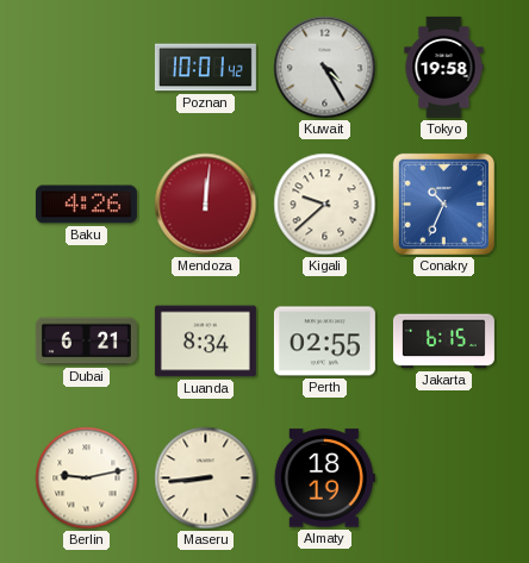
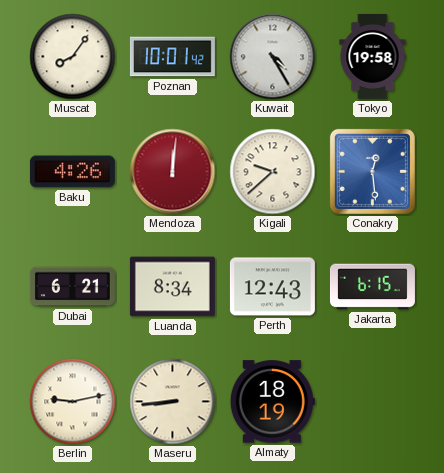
Muscat: none -> 8:06
Conakry: 10:34 -> 12:29
Perth: 02:55 -> 12:43
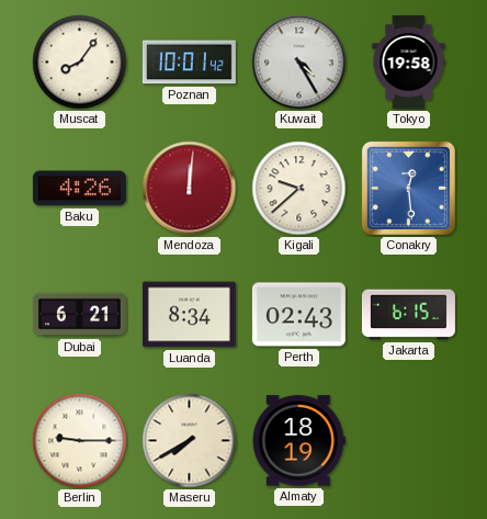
Perth: 12:43 -> 02:43
Berlin: 9:13 -> 9:15
Maseru: 8:44 -> 7:40
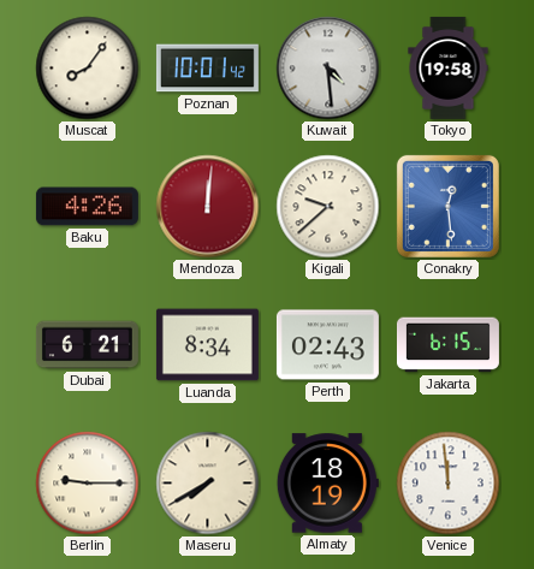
Kuwait: 4:25 -> 4:29
Venice: none -> 11:59
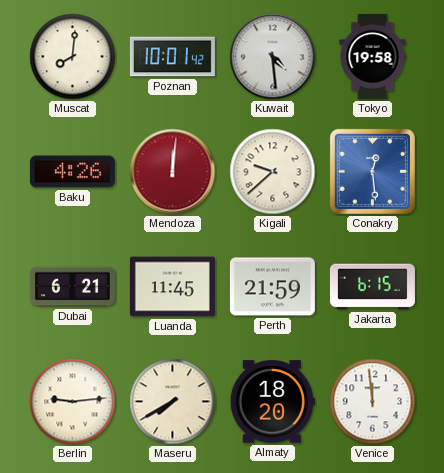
Muscat: 8:06 -> 8:01
Luanda: 8:34 -> 11:45
Perth: 02:43 -> 21:59
Berlin: 9:15 -> 9:14
Almaty: 18:19 -> 18:20
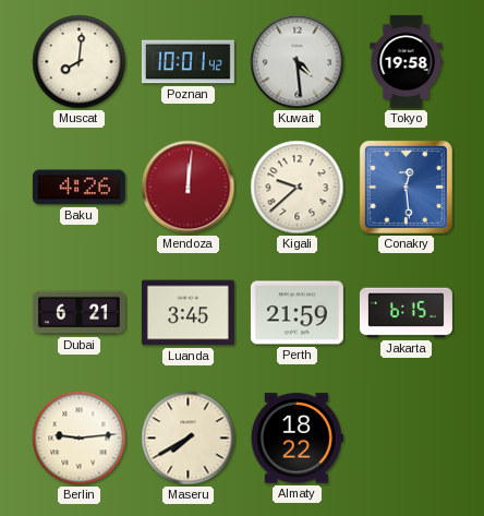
Luanda: 11:45 -> 3:45
Almaty: 18:20 -> 18:22
Venice: 11:59 -> none
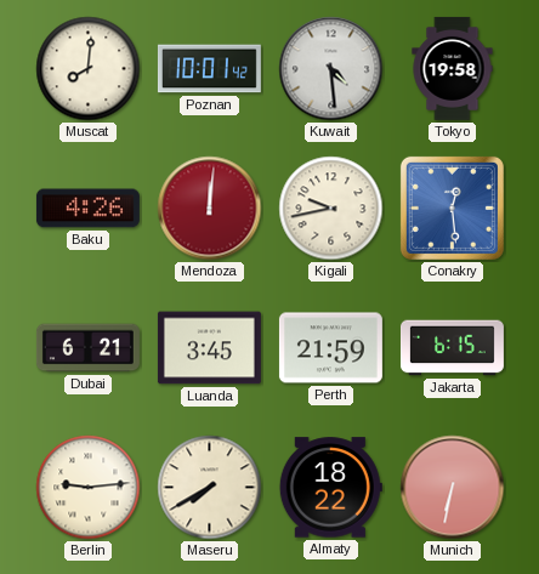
Kigali: 9:38 -> 9:43
Munich: none -> 6:32
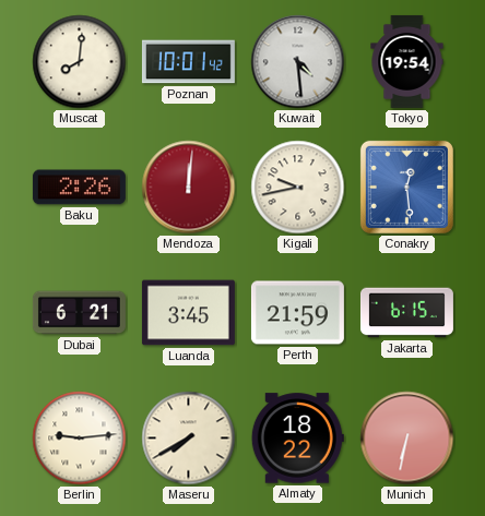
Tokyo: 19:58 -> 19:54
Baku: 4:26 -> 2:26
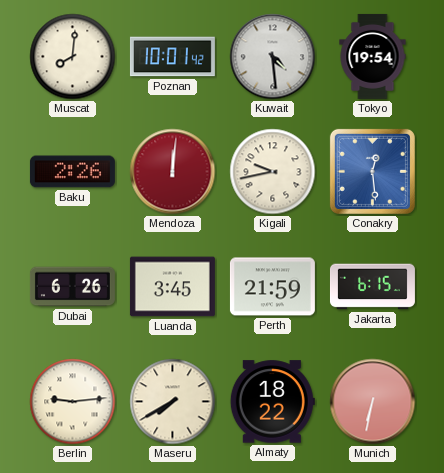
Dubai: 6:21 -> 6:26
